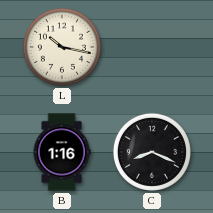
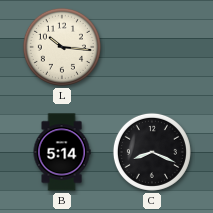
L: 10:17 -> 10:16
B: 1:16 -> 5:14
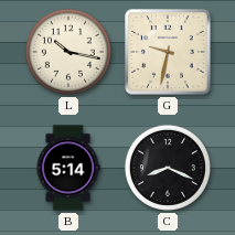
L: 10:16 -> 10:17
G: none -> 9:32
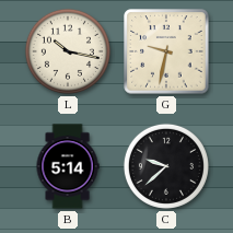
C: 8:19 -> 9:38
